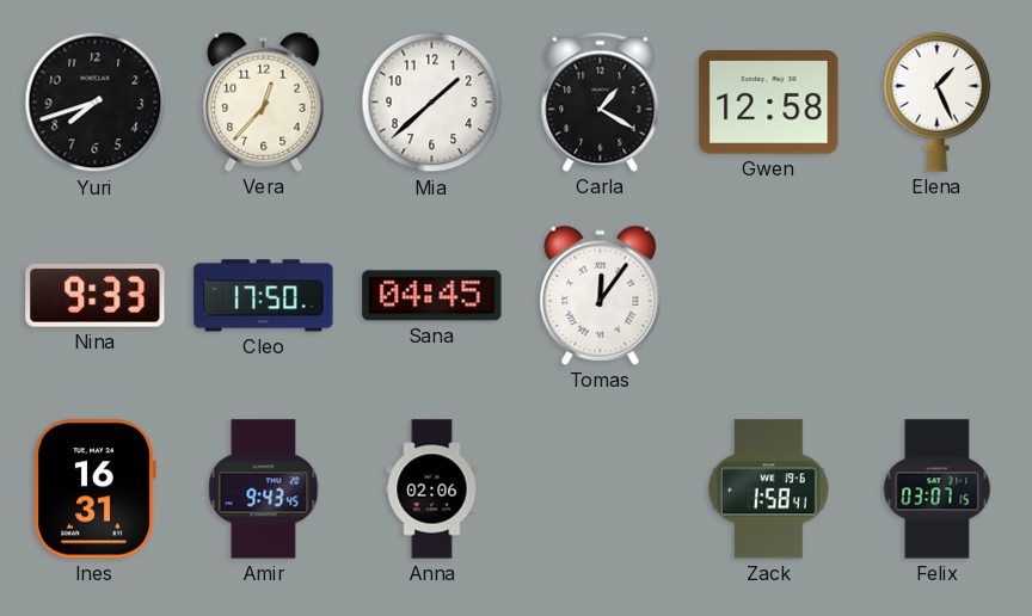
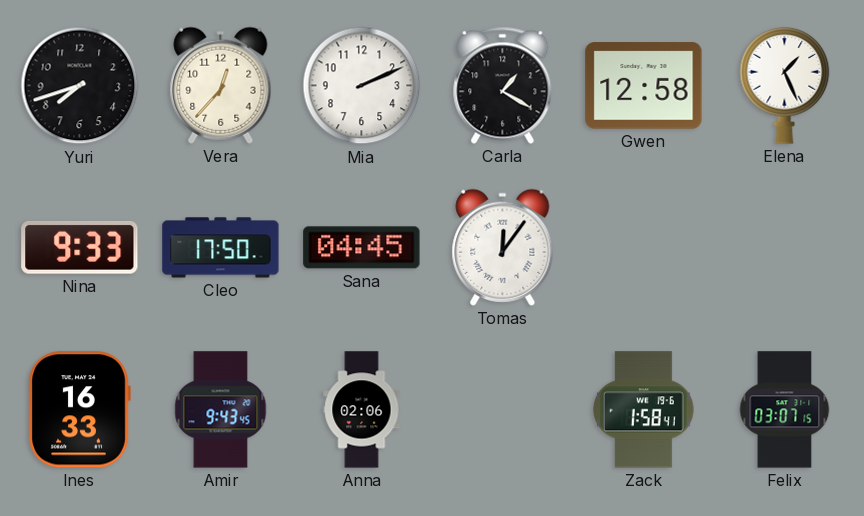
Mia: 1:38 -> 2:11
Ines: 16:31 -> 16:33
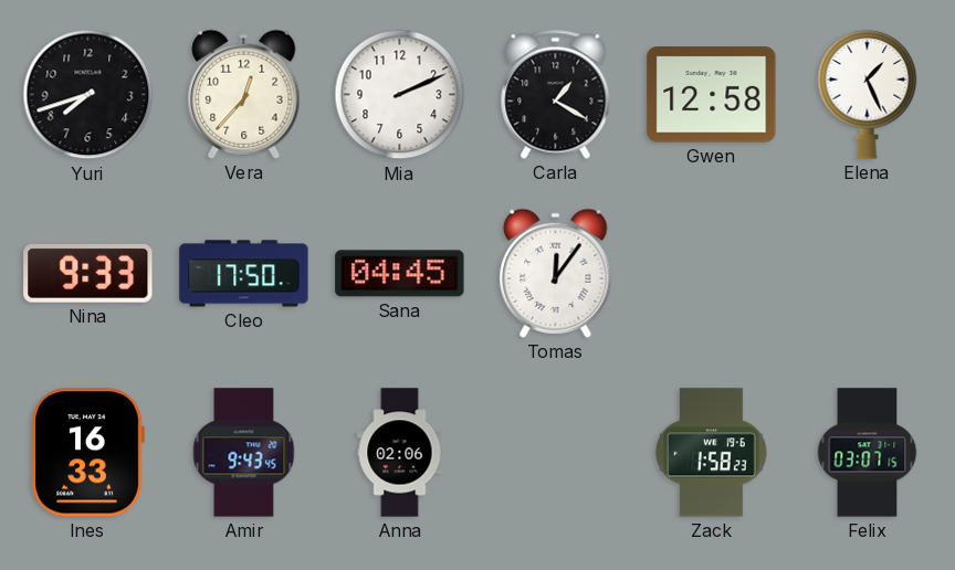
Zack: 1:58:41 -> 1:58:23
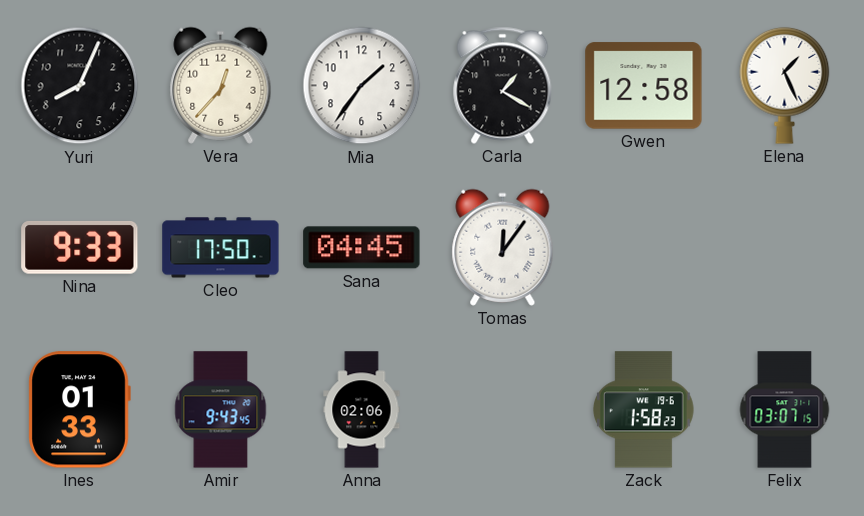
Yuri: 7:42 -> 8:04
Mia: 2:11 -> 1:36
Ines: 16:33 -> 01:33
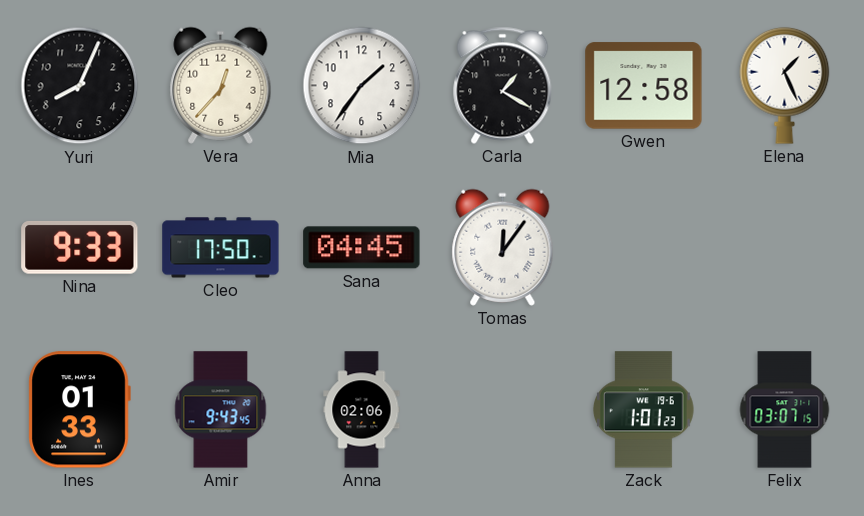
Zack: 1:58 -> 1:01
